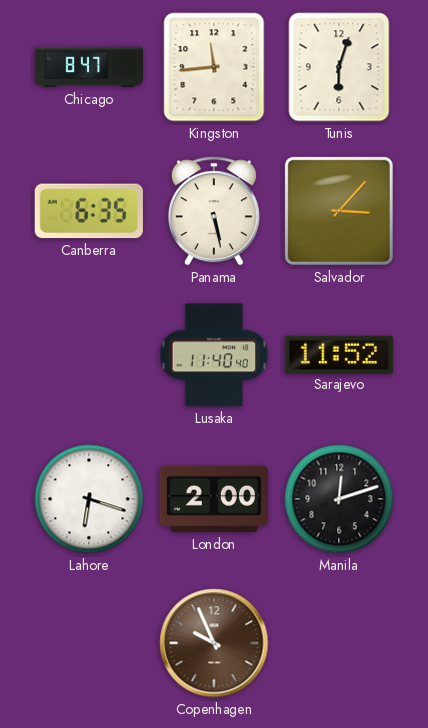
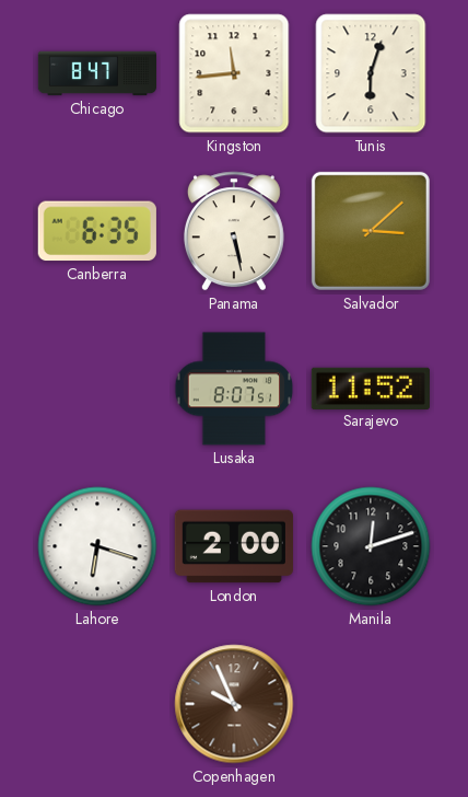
Salvador: 3:07 -> 3:08
Lusaka: 11:40 -> 8:07
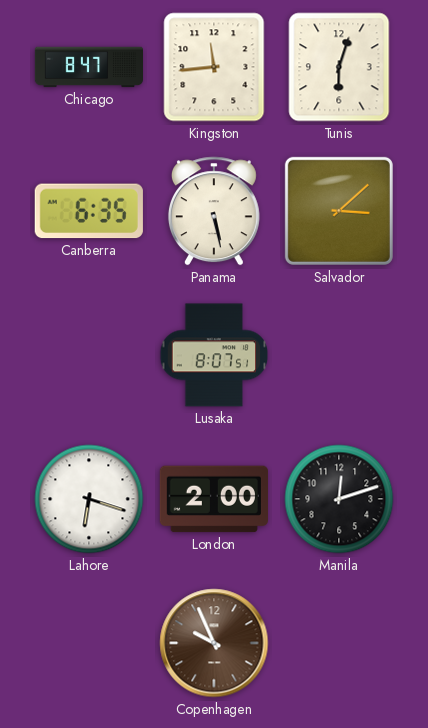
Sarajevo: 11:52 -> none
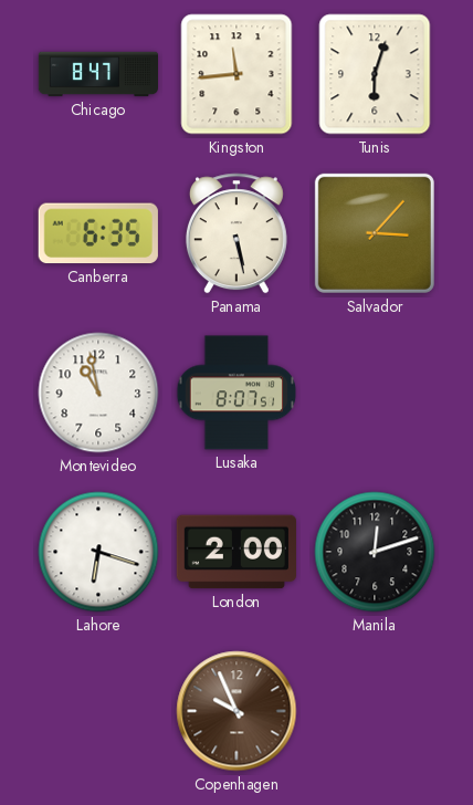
Salvador: 3:08 -> 3:07
Montevideo: none -> 10:58
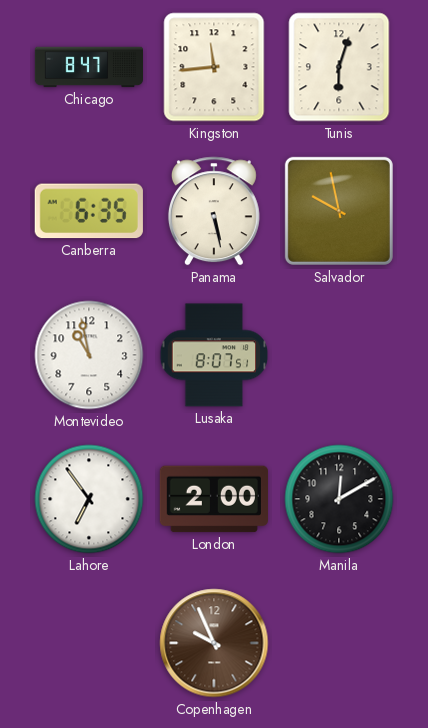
Salvador: 3:07 -> 9:58
Lahore: 6:18 -> 6:54
Manila: 12:12 -> 12:10
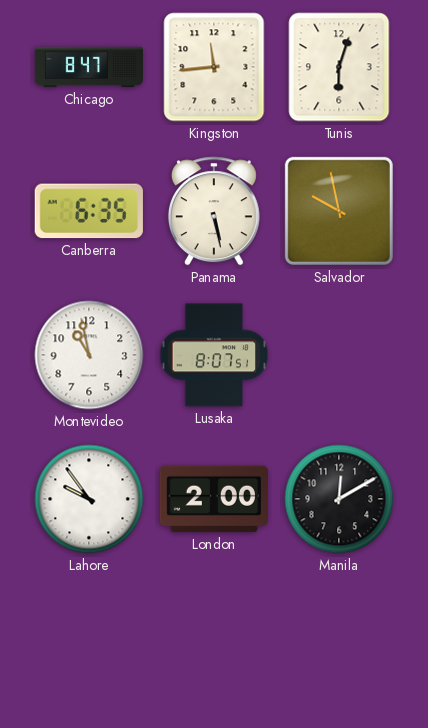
Lahore: 6:54 -> 9:54
Copenhagen: 9:56 -> none
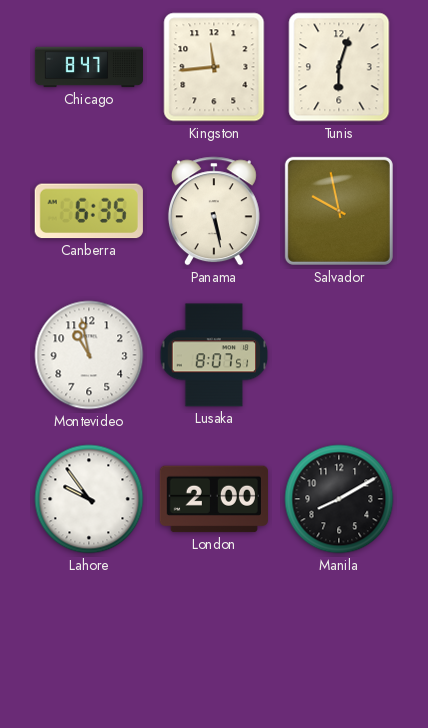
Manila: 12:10 -> 8:10
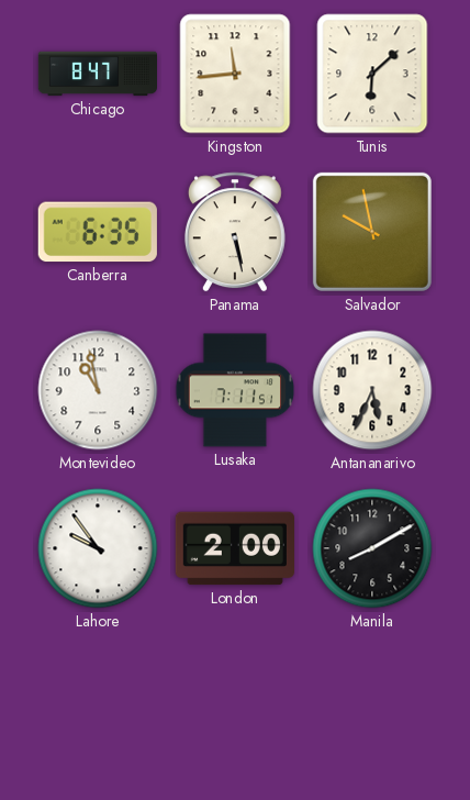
Tunis: 6:03 -> 6:08
Lusaka: 8:07 -> 7:11
Antananarivo: none -> 5:34
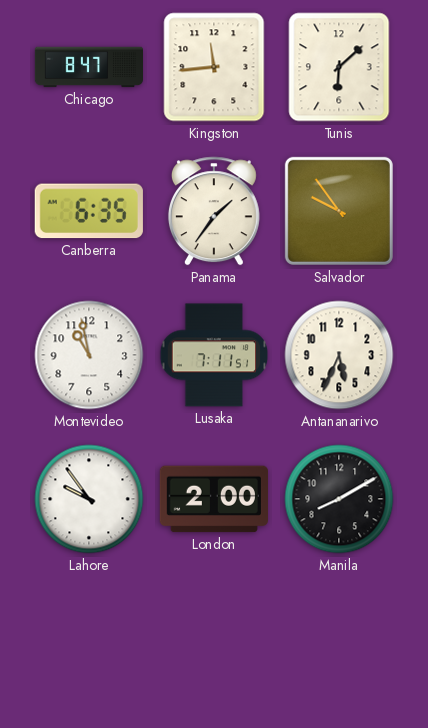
Panama: 5:28 -> 1:36
Salvador: 9:58 -> 9:54
